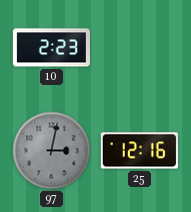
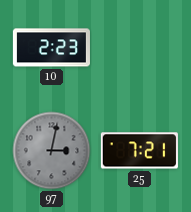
25: 12:16 -> 7:21
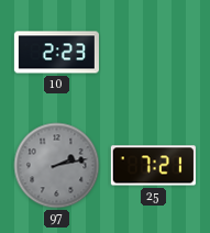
97: 3:02 -> 2:13
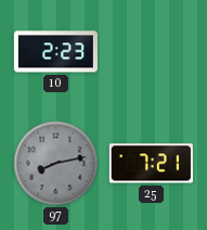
97: 2:13 -> 8:13
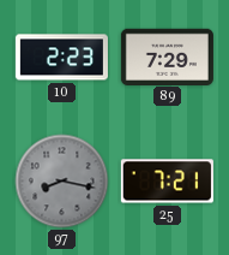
89: none -> 7:29
97: 8:13 -> 8:17
